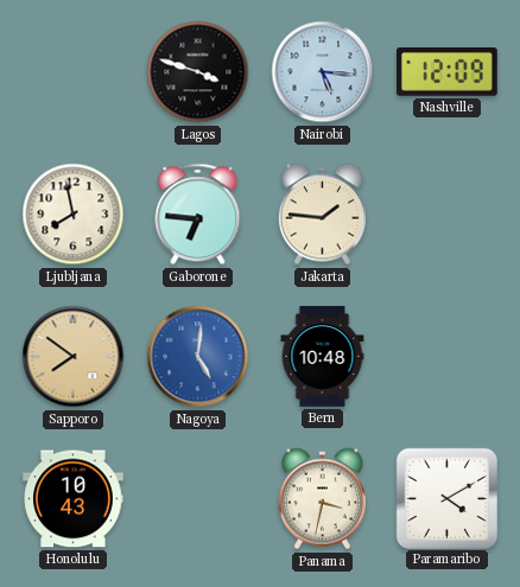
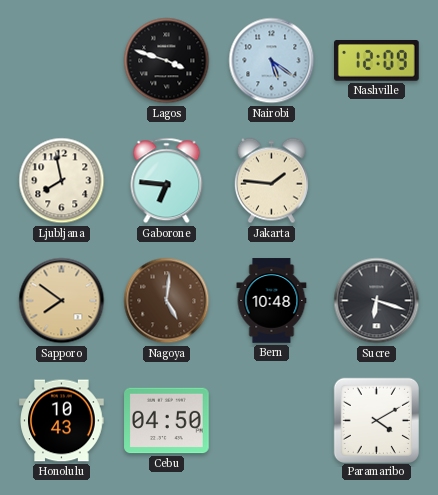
Nairobi: 5:16 -> 5:21
Nagoya dial: blue -> brown
Sucre: none -> 6:18
Cebu: none -> 04:50
Panama: 3:32 -> none
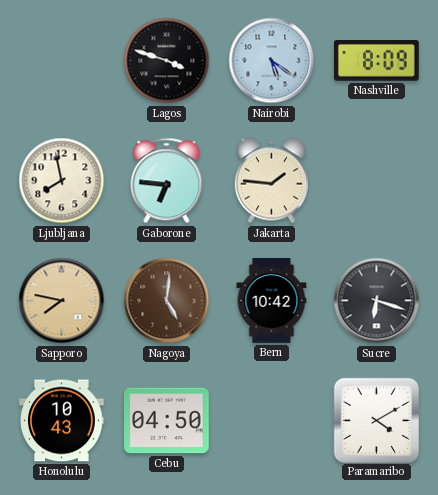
Nashville: 12:09 -> 8:09
Sapporo: 7:51 -> 7:47
Bern: 10:48 -> 10:42
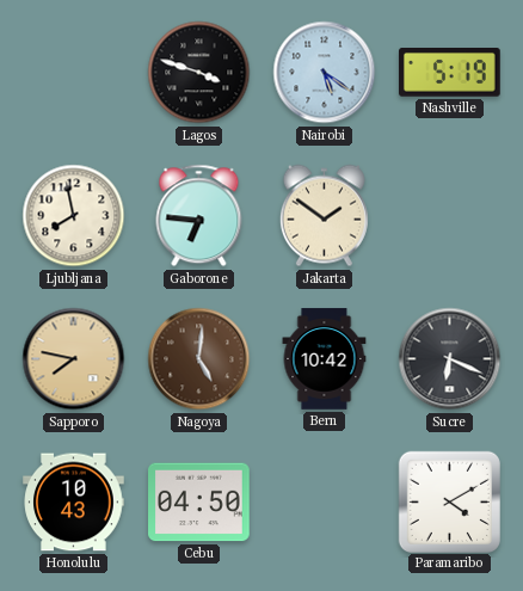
Nashville: 8:09 -> 5:19
Jakarta: 1:46 -> 1:51
Sucre: 6:18 -> 6:19
